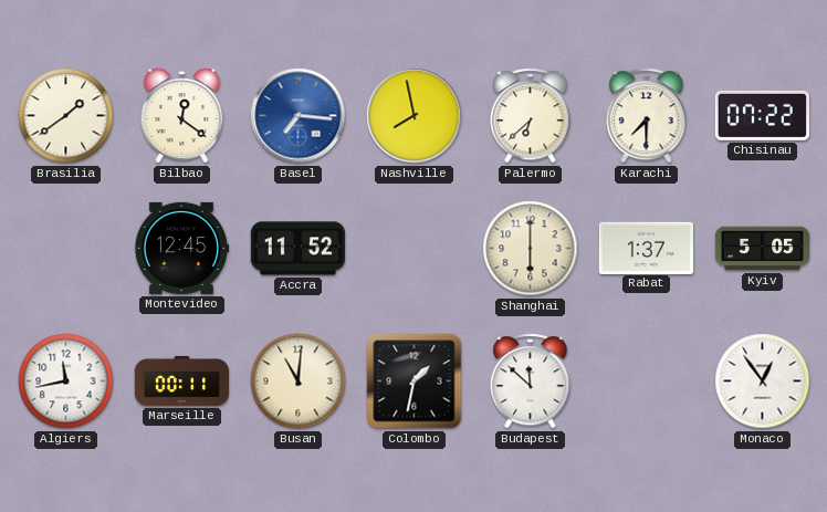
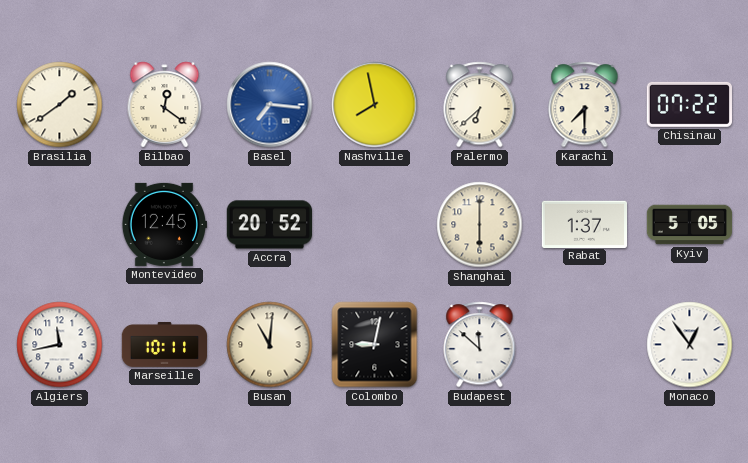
Accra: 11:52 -> 20:52
Marseille: 00:11 -> 10:11
Colombo: 1:32 -> 9:02
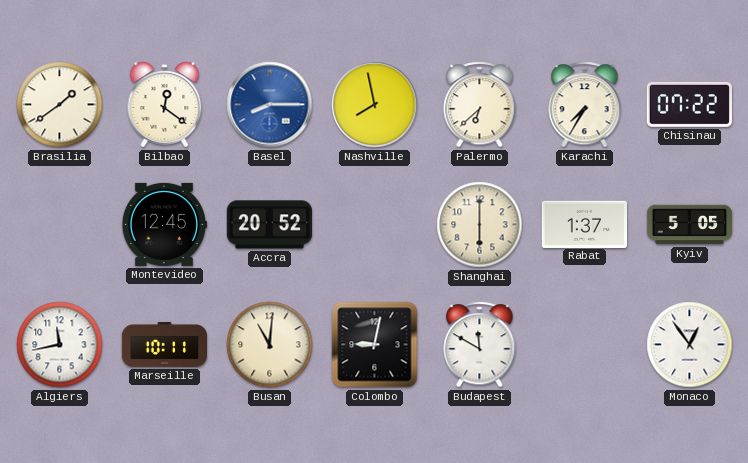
Basel: 7:16 -> 8:15
Karachi: 7:30 -> 7:35
Budapest: 11:52 -> 11:50
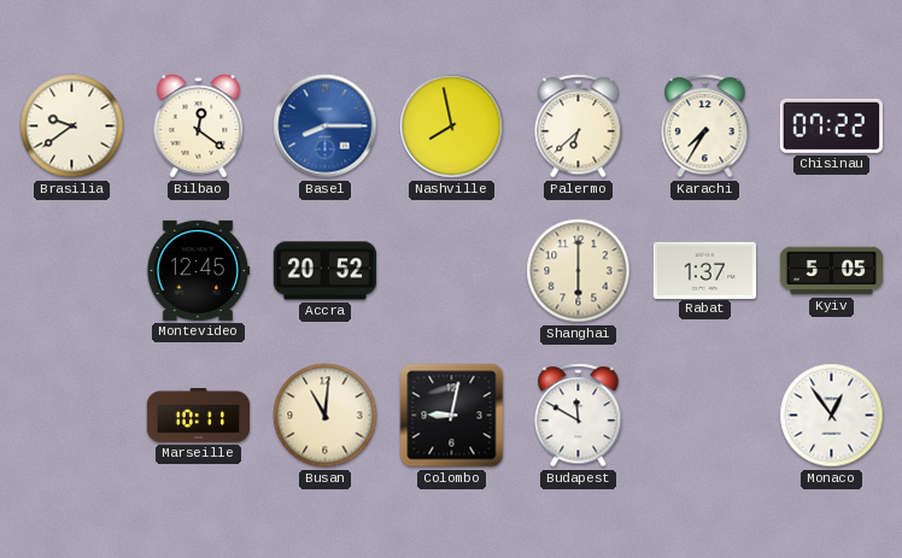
Brasilia: 1:39 -> 9:39
Algiers: 11:43 -> none
